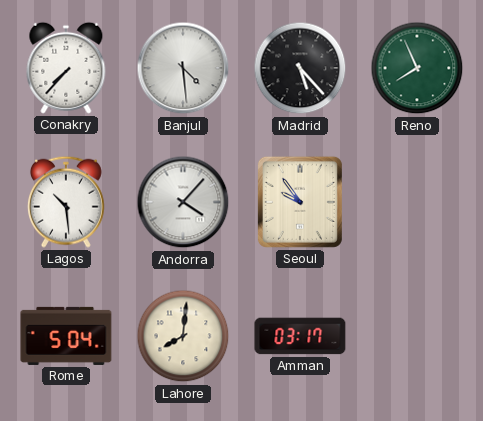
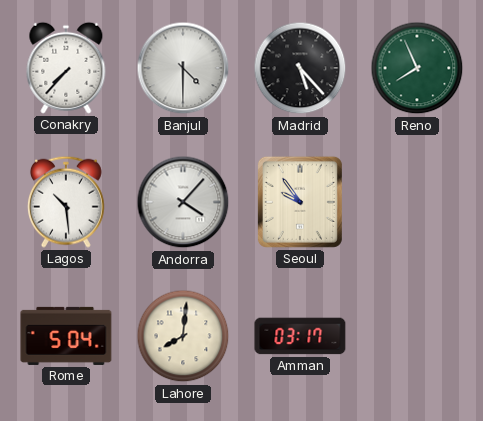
Banjul: 4:29 -> 4:30
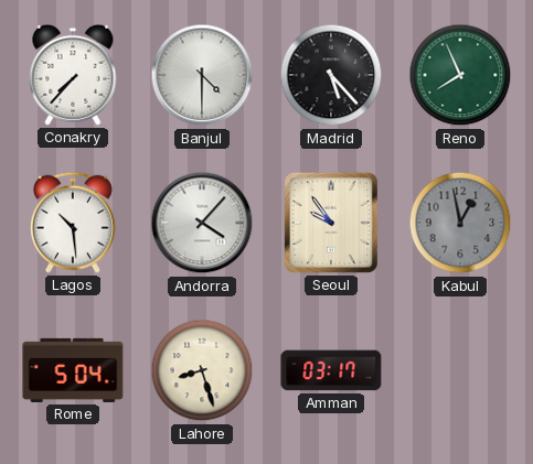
Kabul: none -> 12:58
Lahore: 8:01 -> 8:27
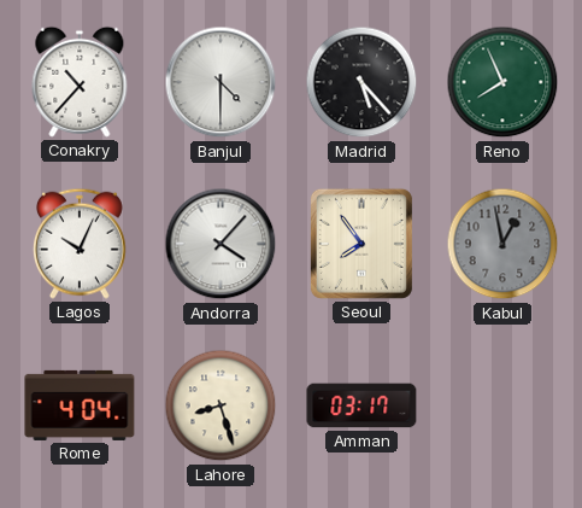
Conakry: 7:37 -> 10:37
Lagos: 10:29 -> 10:04
Seoul: 9:54 -> 7:54
Rome: 5:04 -> 4:04
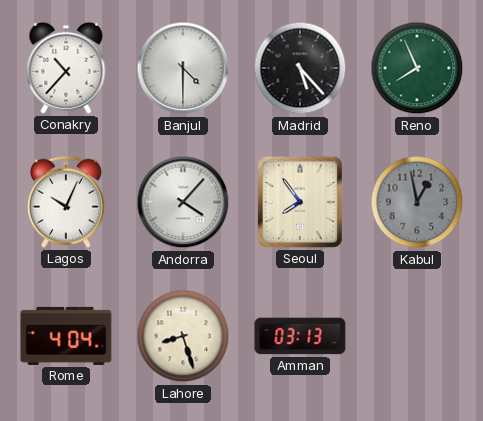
Amman: 03:17 -> 03:13
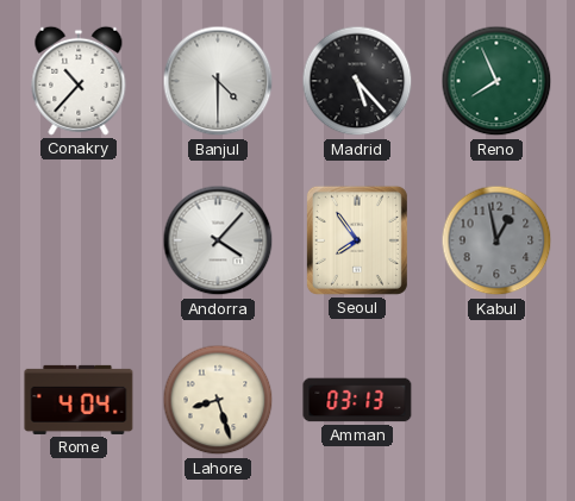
Lagos: 10:04 -> none
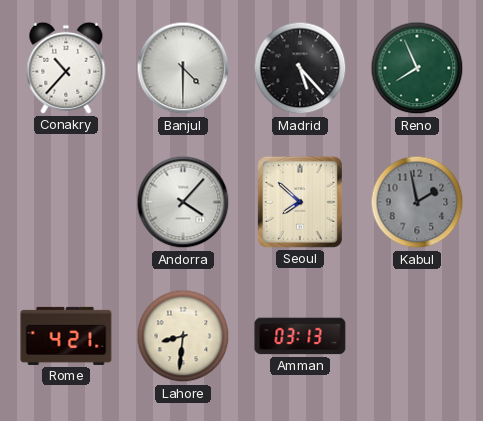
Seoul: 7:54 -> 7:52
Kabul: 12:58 -> 1:58
Rome: 4:04 -> 4:21
Lahore: 8:27 -> 8:31
